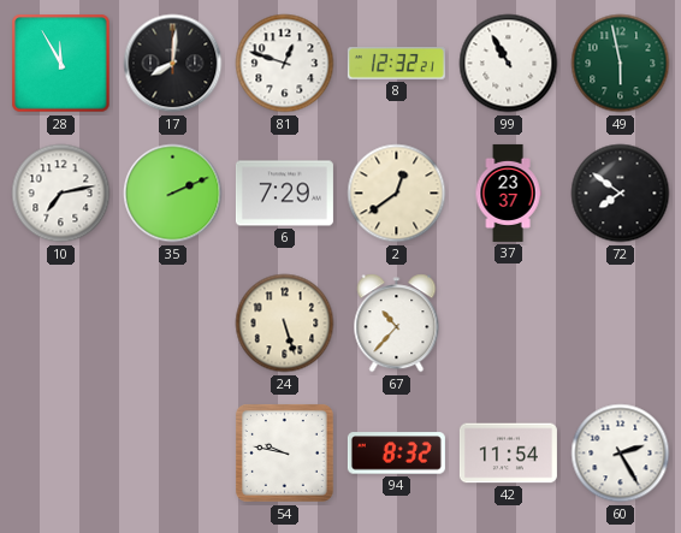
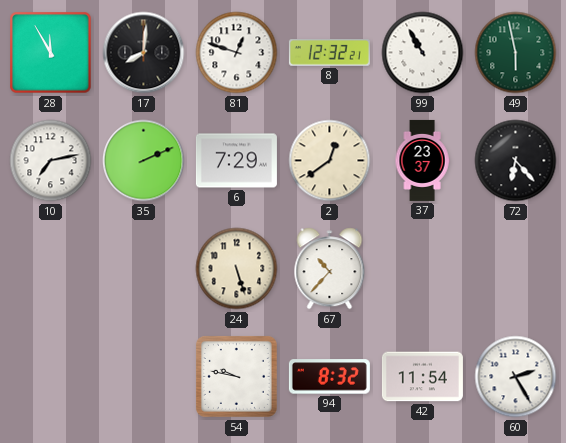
72: 7:51 -> 6:23
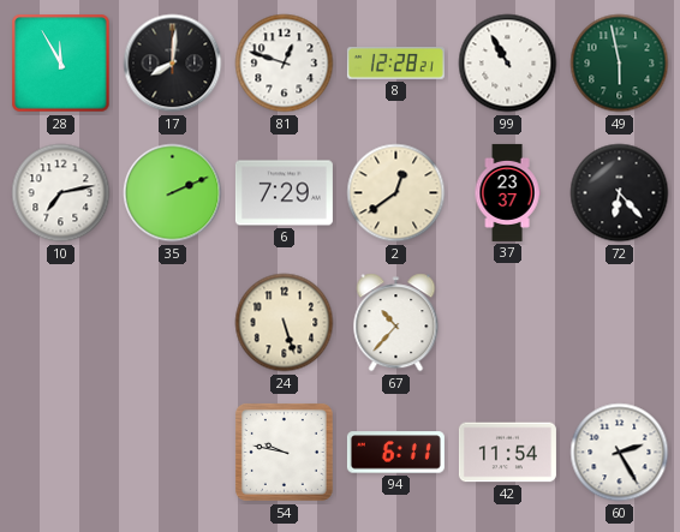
8: 12:32 -> 12:28
94: 8:32 -> 6:11
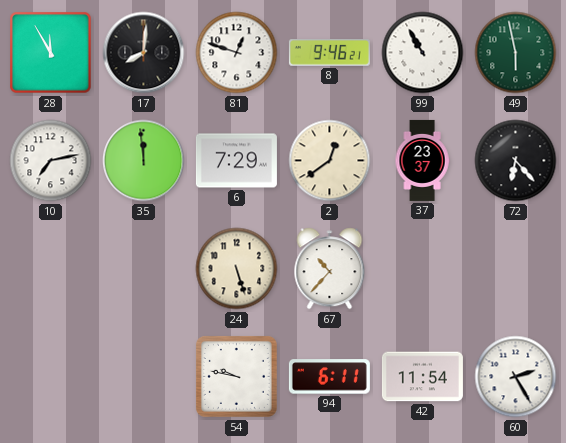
8: 12:28 -> 9:46
35: 2:11 -> 11:59
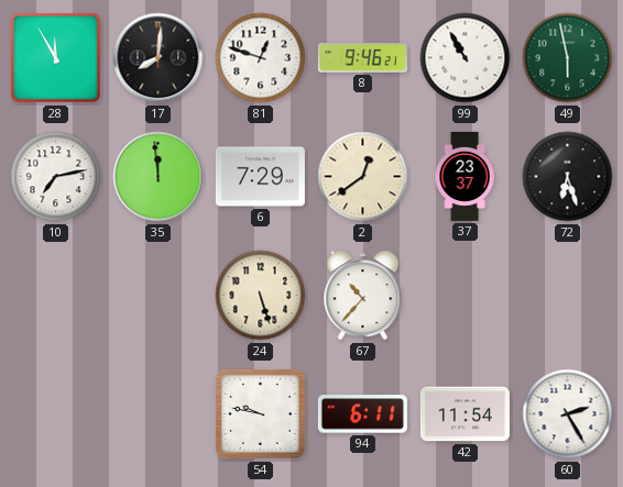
72: 6:23 -> 6:27
